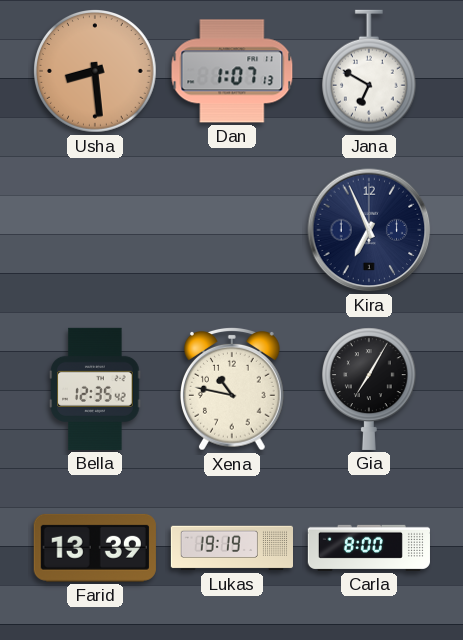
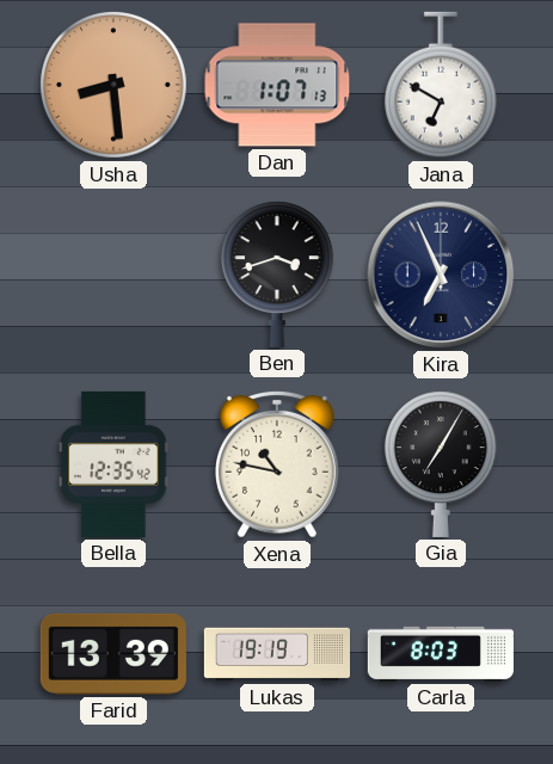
Ben: none -> 3:42
Carla: 8:00 -> 8:03
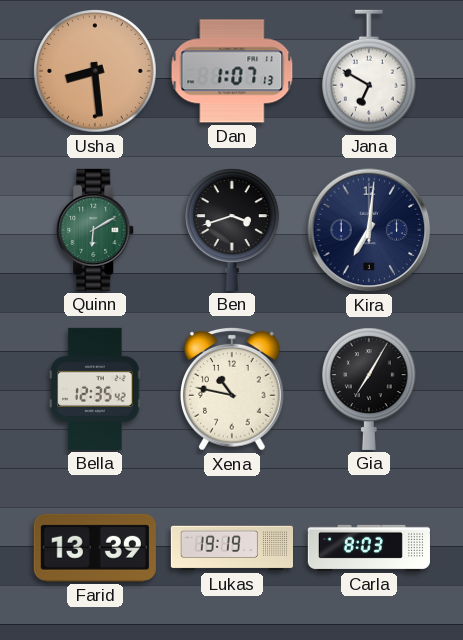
Quinn: none -> 6:10
Kira: 6:56 -> 7:01
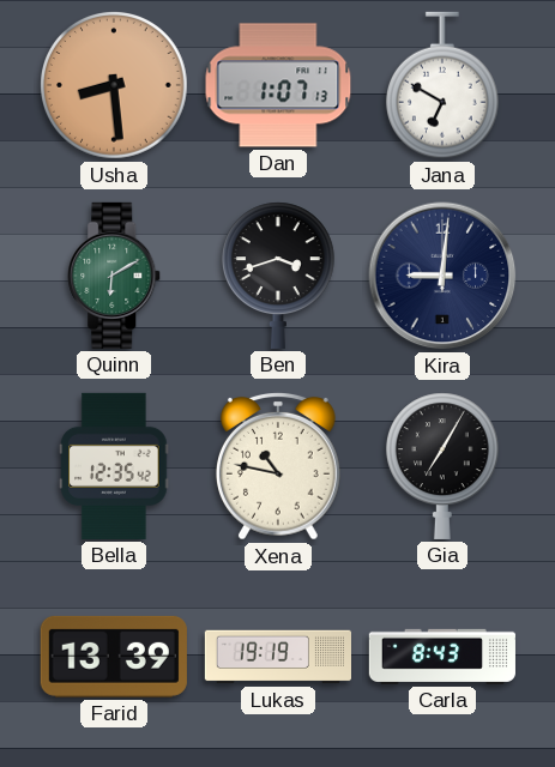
Kira: 7:01 -> 9:01
Carla: 8:03 -> 8:43
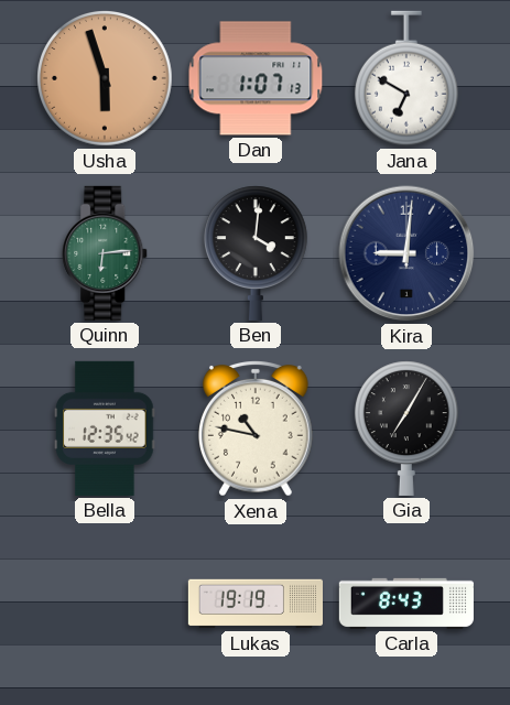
Usha: 8:29 -> 5:57
Quinn: 6:10 -> 6:14
Ben: 3:42 -> 4:01
Farid: 13:39 -> none
